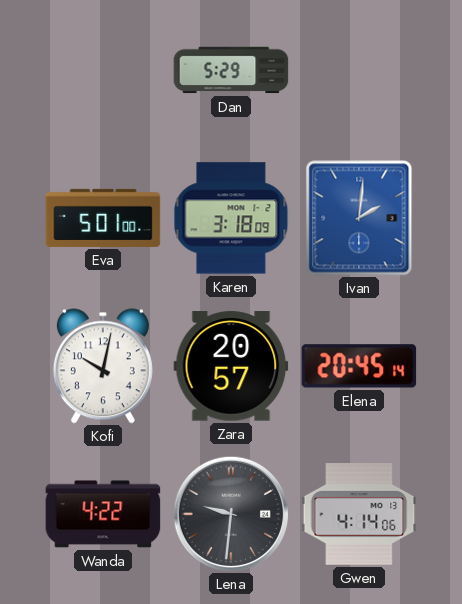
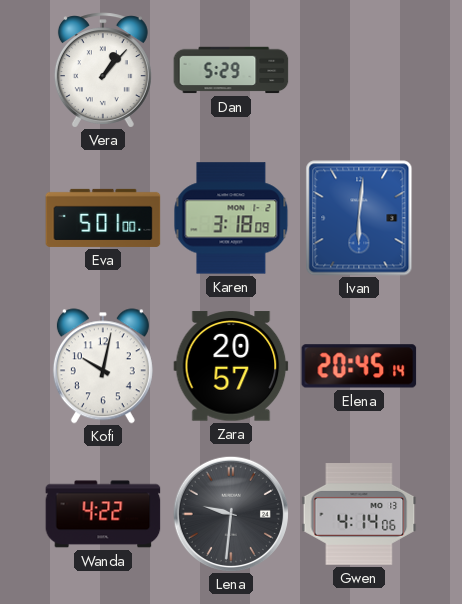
Vera: none -> 1:07
Ivan: 2:01 -> 6:01
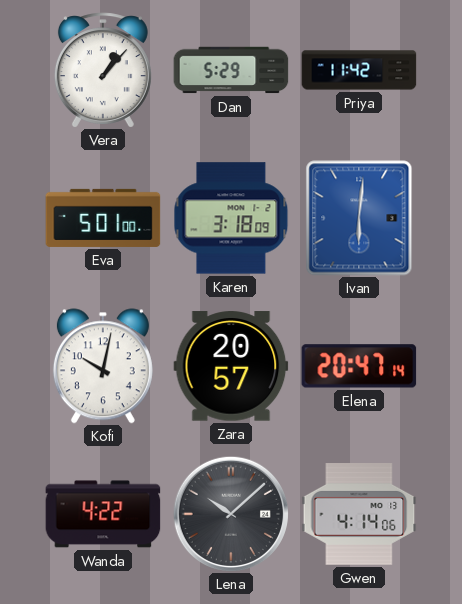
Priya: none -> 11:42
Elena: 20:45 -> 20:47
Lena: 9:31 -> 10:08
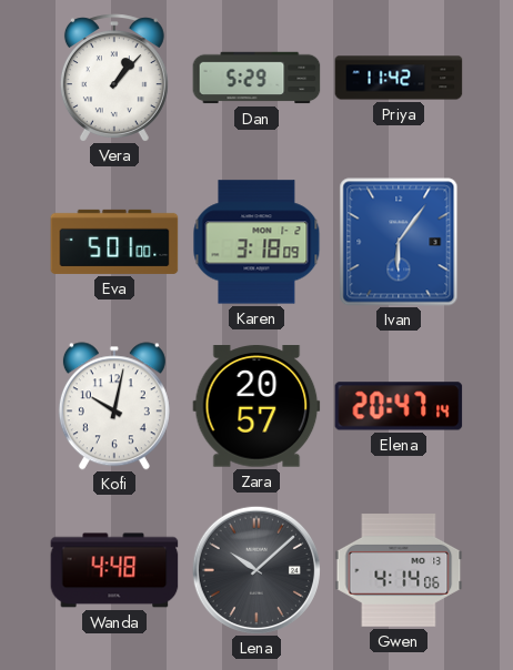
Ivan: 6:01 -> 6:06
Wanda: 4:22 -> 4:48
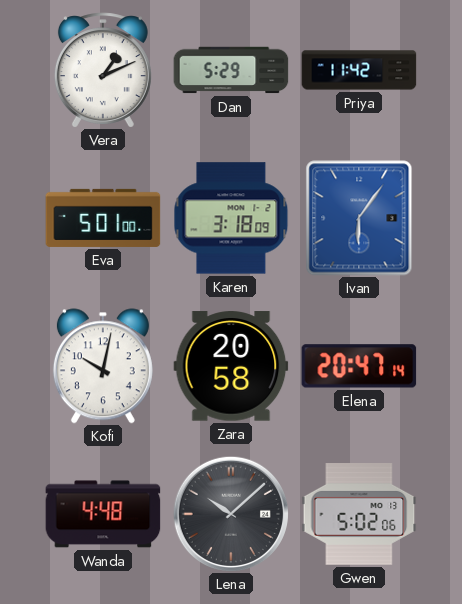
Vera: 1:07 -> 1:11
Zara: 20:57 -> 20:58
Gwen: 4:14 -> 5:02
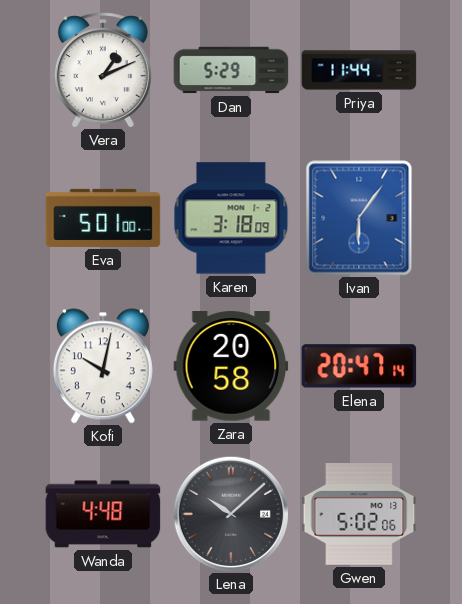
Priya: 11:42 -> 11:44
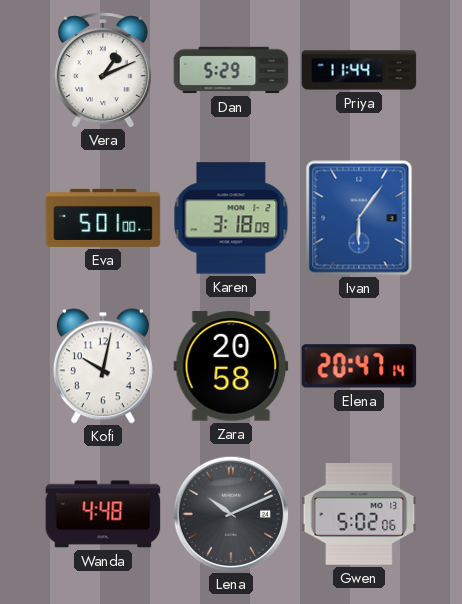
Lena: 10:08 -> 10:11
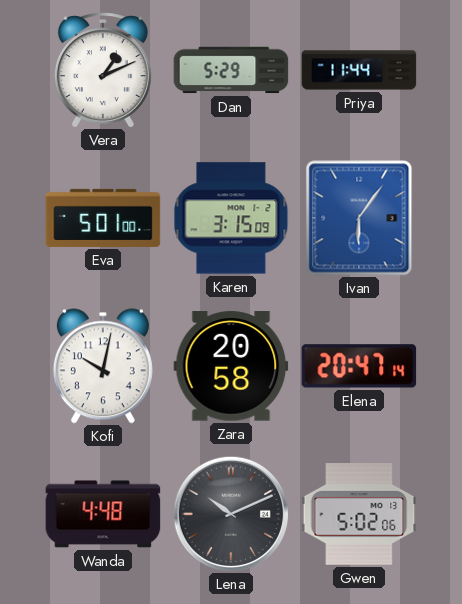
Karen: 3:18 -> 3:15
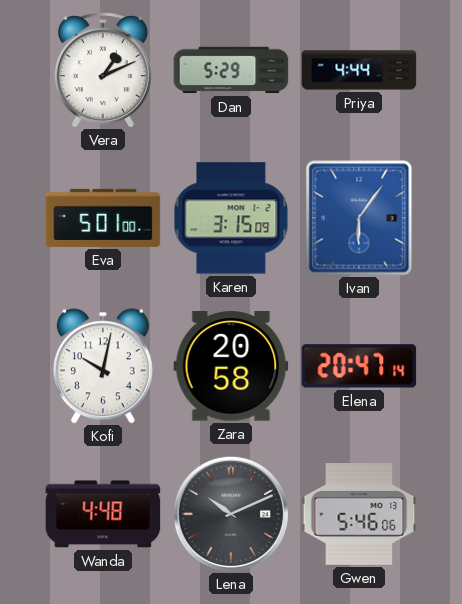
Priya: 11:44 -> 4:44
Gwen: 5:02 -> 5:46
